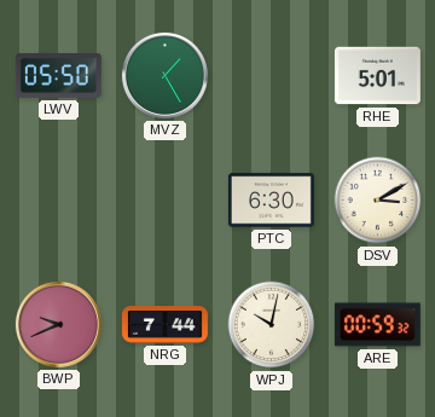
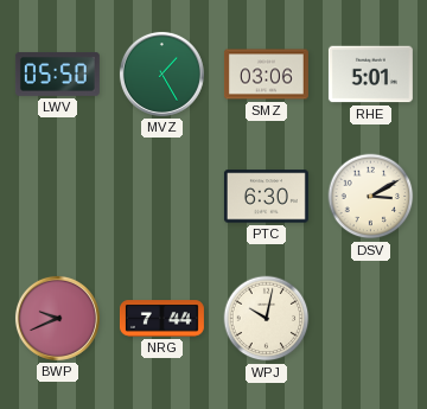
SMZ: none -> 03:06
ARE: 00:59 -> none
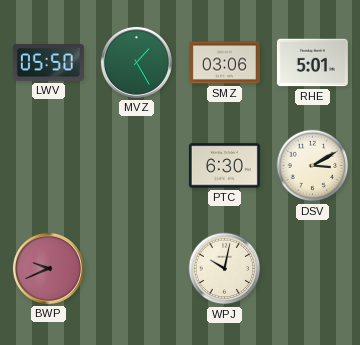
NRG: 7:44 -> none
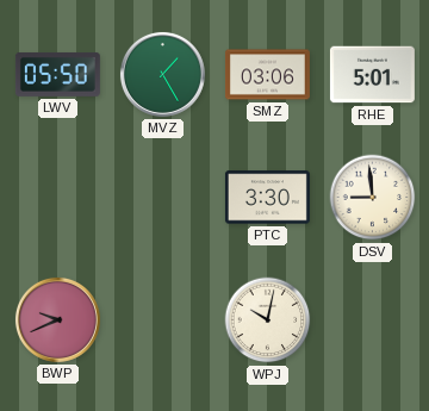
PTC: 6:30 -> 3:30
DSV: 3:10 -> 8:59
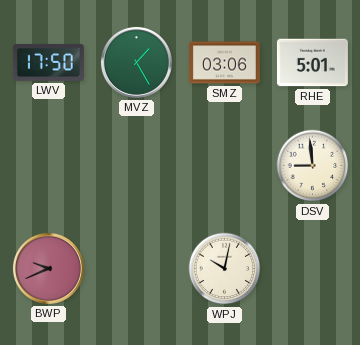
LWV: 05:50 -> 17:50
PTC: 3:30 -> none
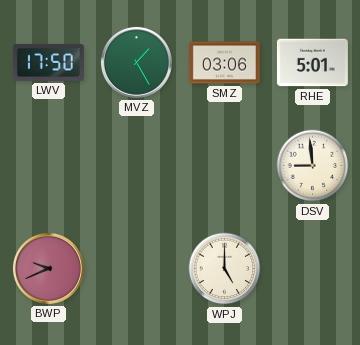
WPJ: 10:02 -> 5:00
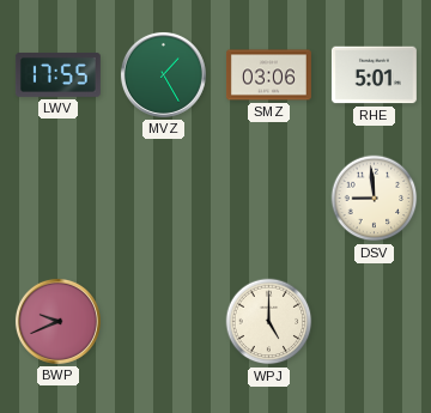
LWV: 17:50 -> 17:55
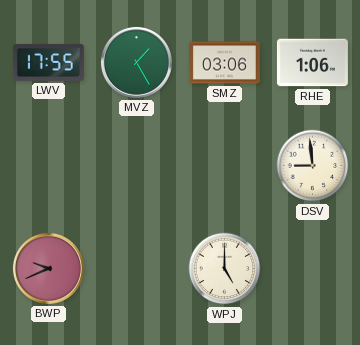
RHE: 5:01 -> 1:06
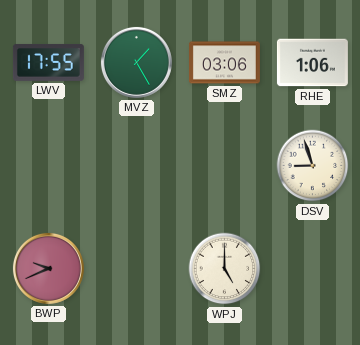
DSV: 8:59 -> 8:57
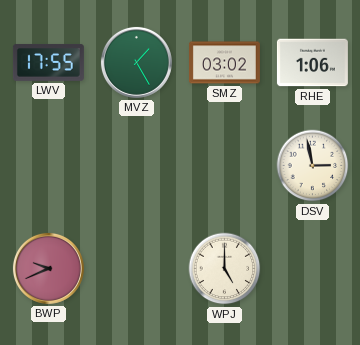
SMZ: 03:06 -> 03:02
DSV: 8:57 -> 2:58
